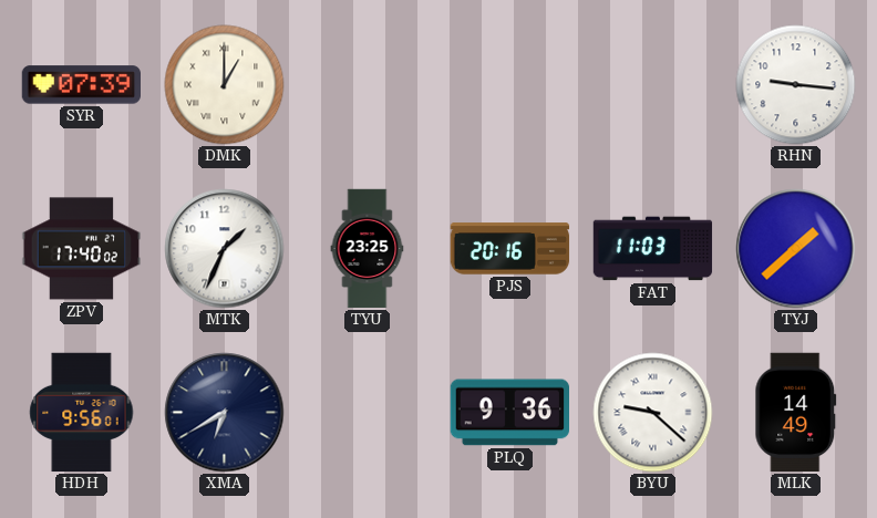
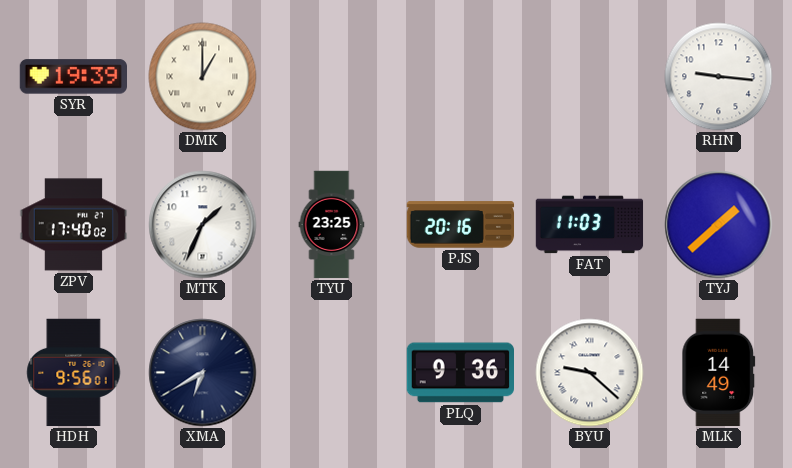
SYR: 07:39 -> 19:39
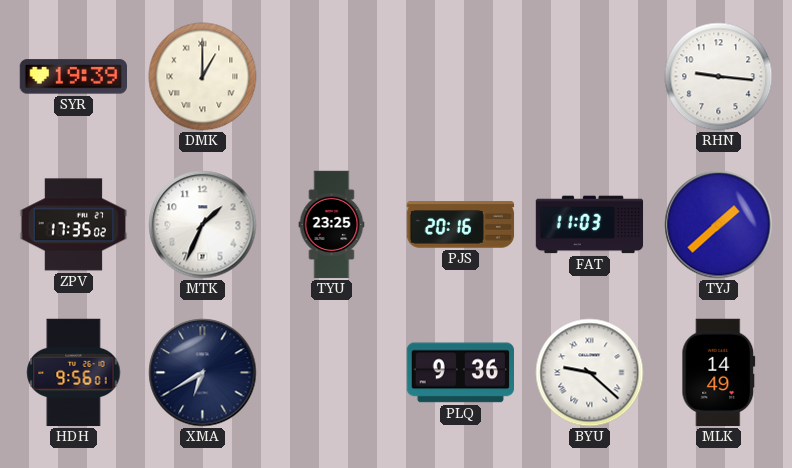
ZPV: 17:40 -> 17:35
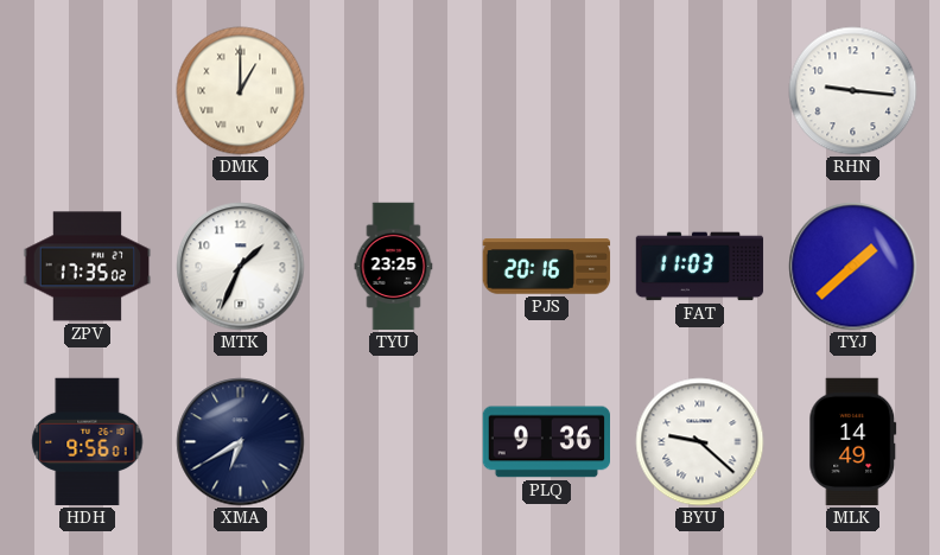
SYR: 19:39 -> none
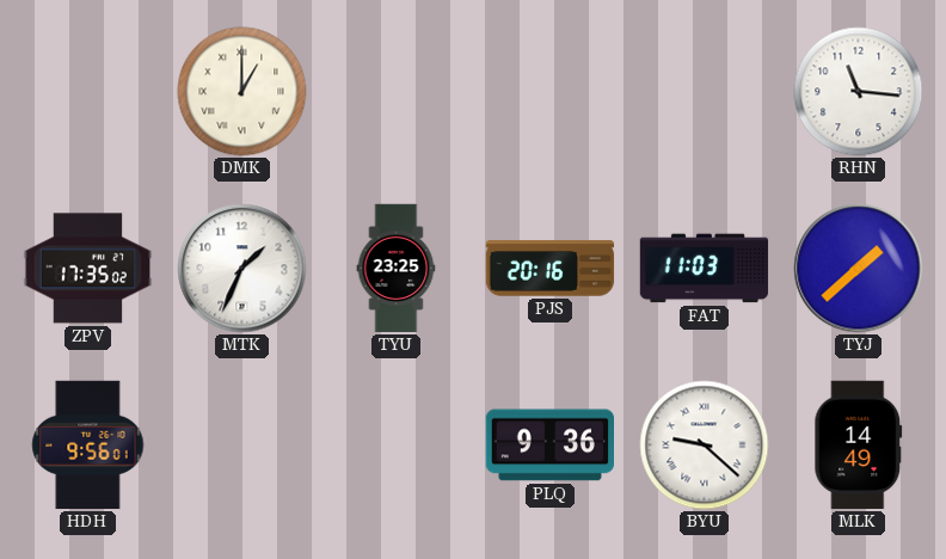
RHN: 9:16 -> 11:16
XMA: 6:40 -> none
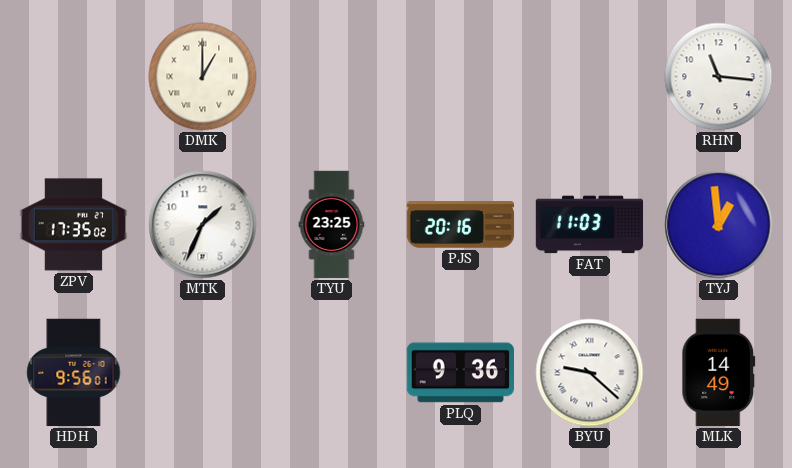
TYJ: 1:38 -> 12:59
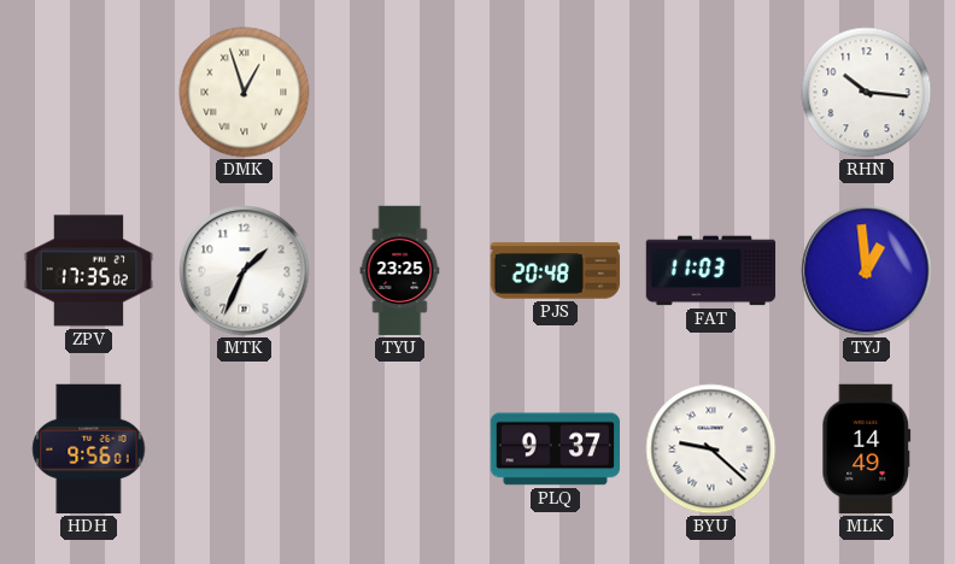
DMK: 1:00 -> 12:57
RHN: 11:16 -> 10:16
PJS: 20:16 -> 20:48
PLQ: 9:36 -> 9:37
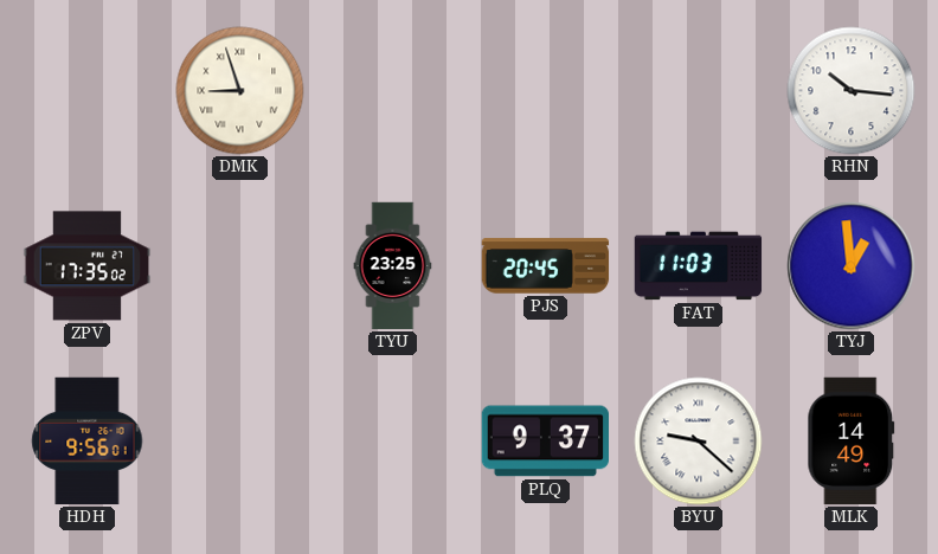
DMK: 12:57 -> 8:57
MTK: 1:34 -> none
PJS: 20:48 -> 20:45
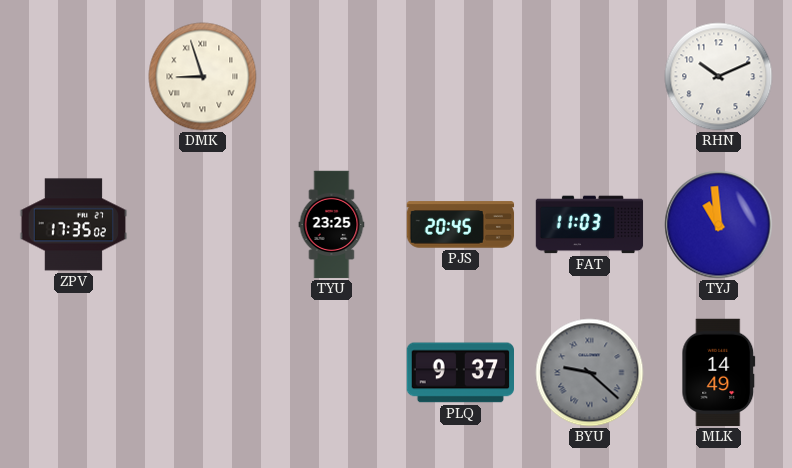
RHN: 10:16 -> 10:11
TYJ: 12:59 -> 10:59
HDH: 9:56 -> none
BYU dial: white -> grey
